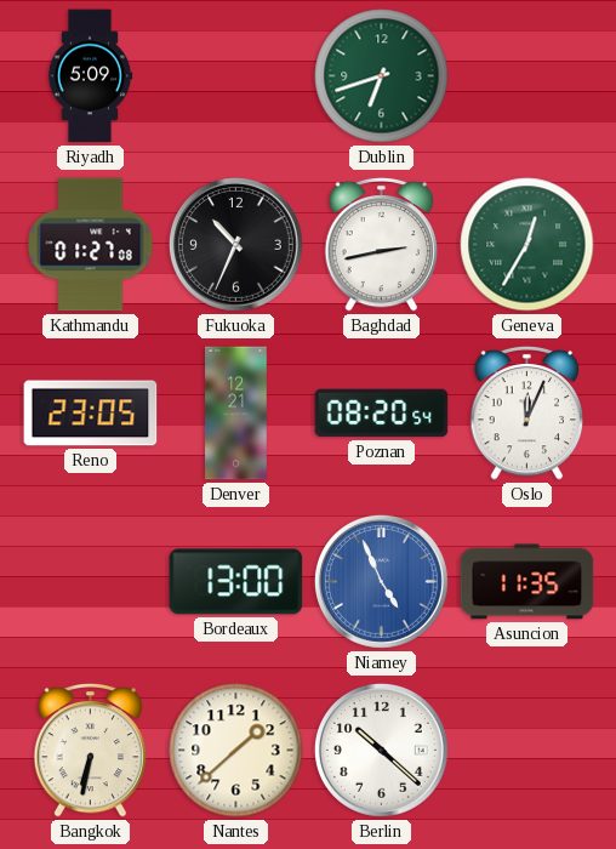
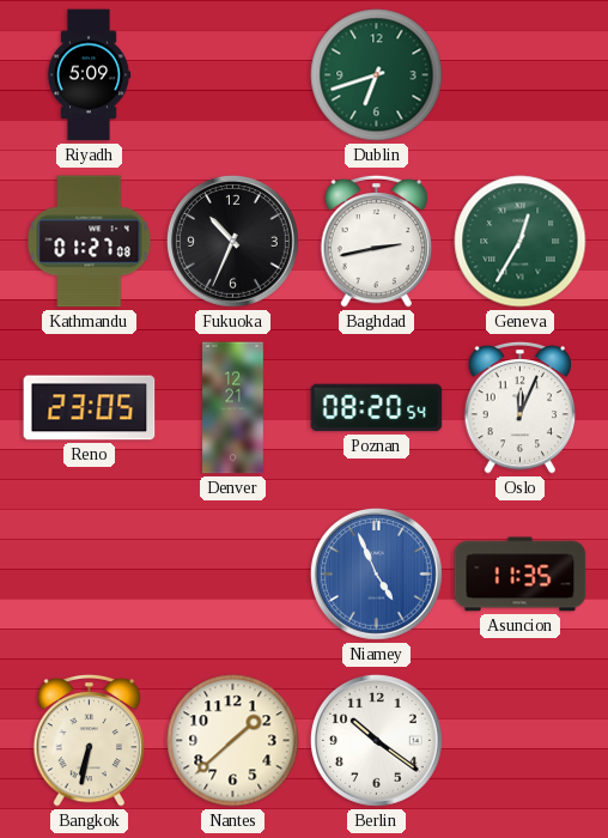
Bordeaux: 13:00 -> none
Berlin: 10:22 -> 10:21
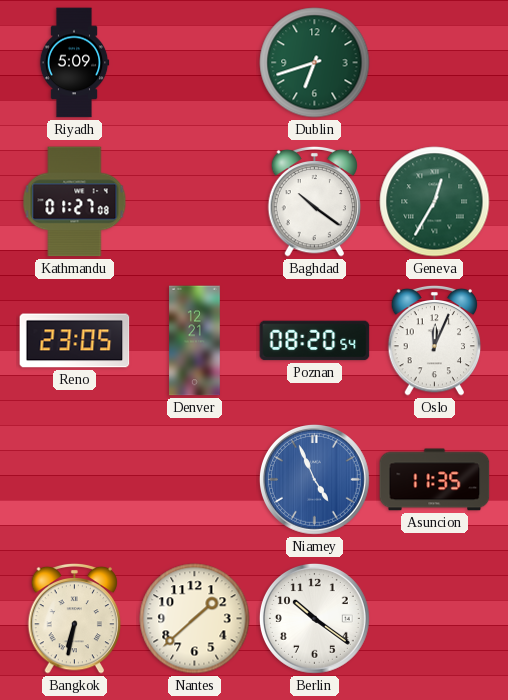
Fukuoka: 10:34 -> none
Baghdad: 2:43 -> 10:21
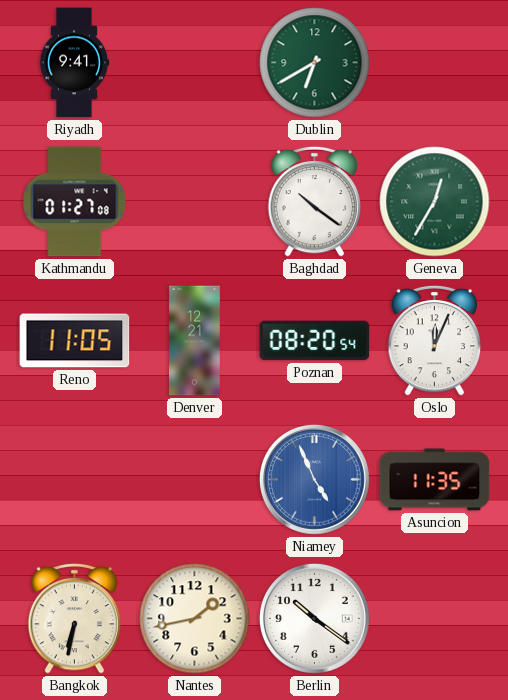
Riyadh: 5:09 -> 9:41
Dublin: 6:42 -> 6:40
Reno: 23:05 -> 11:05
Nantes: 1:38 -> 1:43
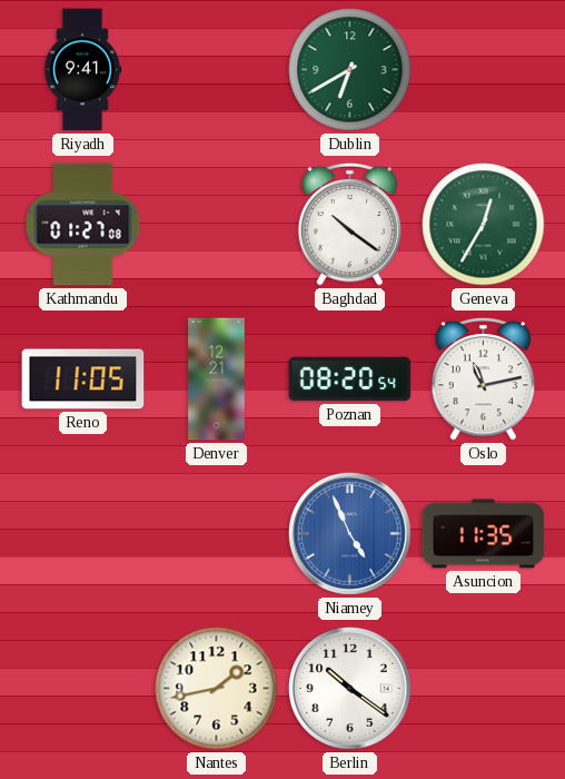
Oslo: 12:04 -> 11:13
Bangkok: 6:32 -> none
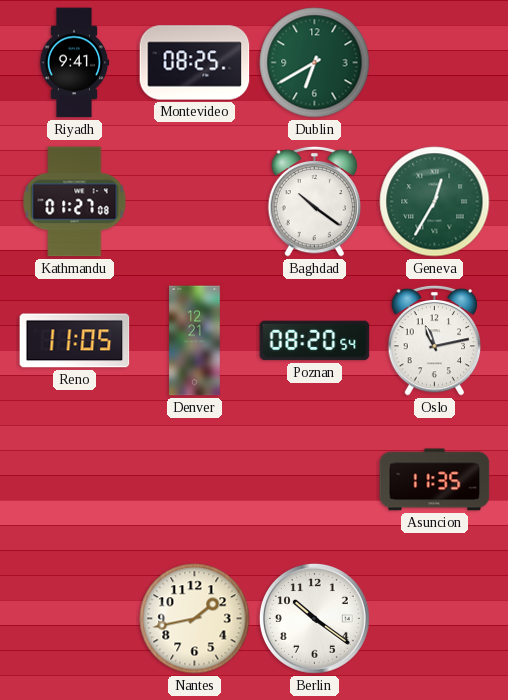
Montevideo: none -> 08:25
Niamey: 4:56 -> none
